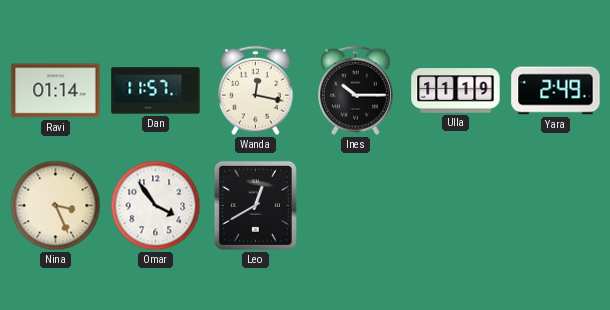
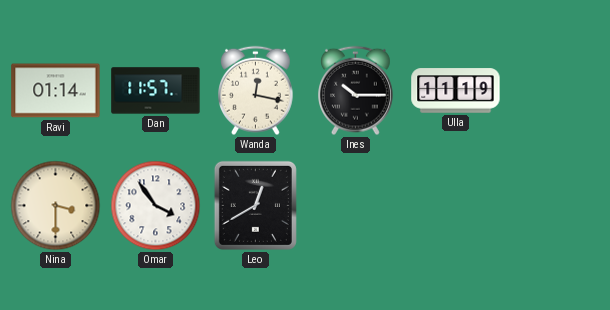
Yara: 2:49 -> none
Nina: 3:26 -> 3:30
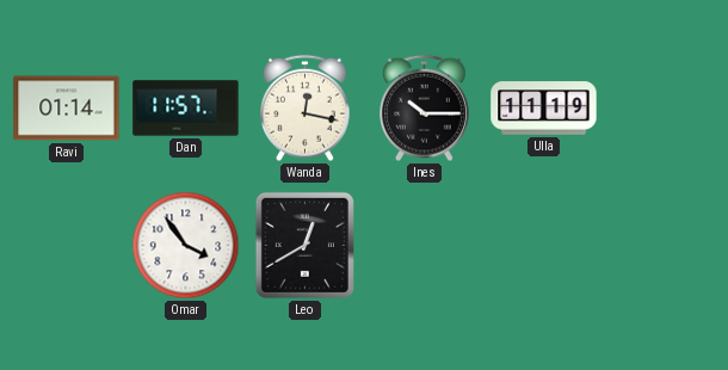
Nina: 3:30 -> none
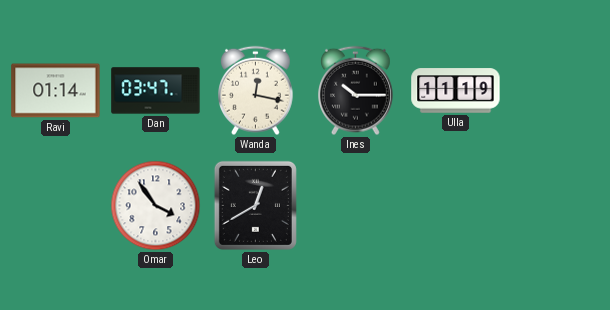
Dan: 11:57 -> 03:47
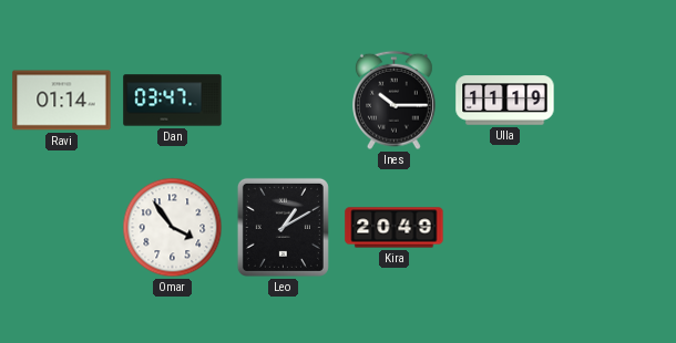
Wanda: 12:17 -> none
Leo: 12:40 -> 1:10
Kira: none -> 20:49
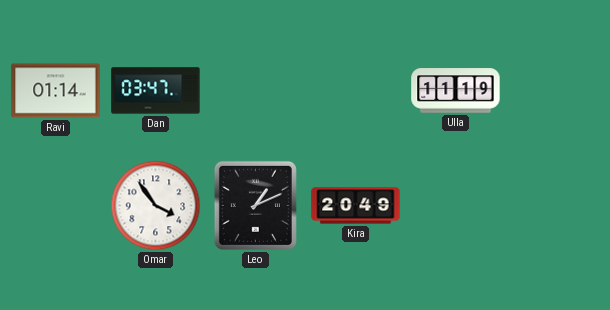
Ines: 10:15 -> none
Leo: 1:10 -> 1:11
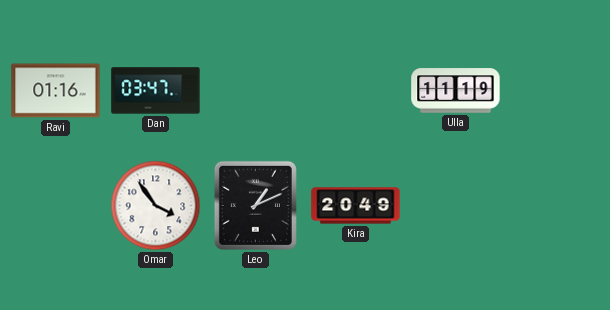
Ravi: 01:14 -> 01:16
